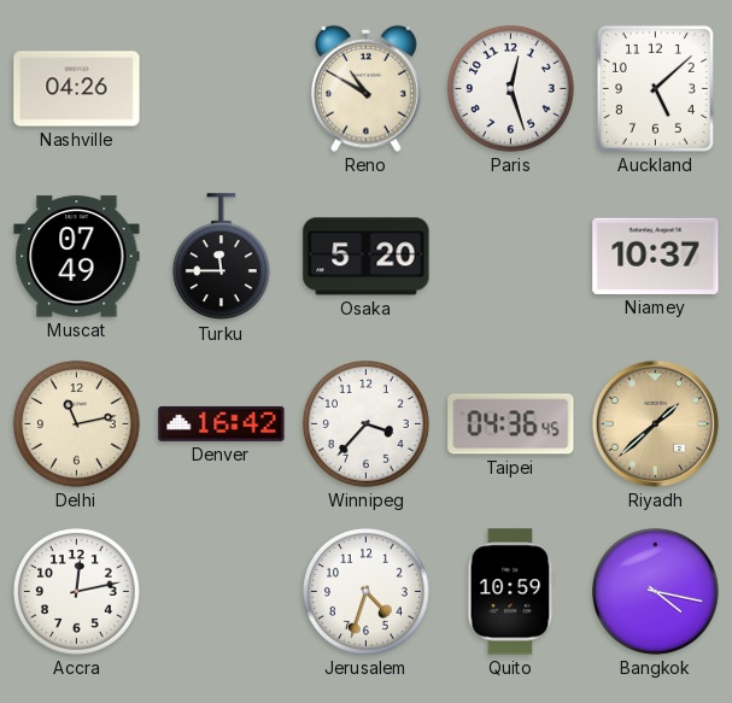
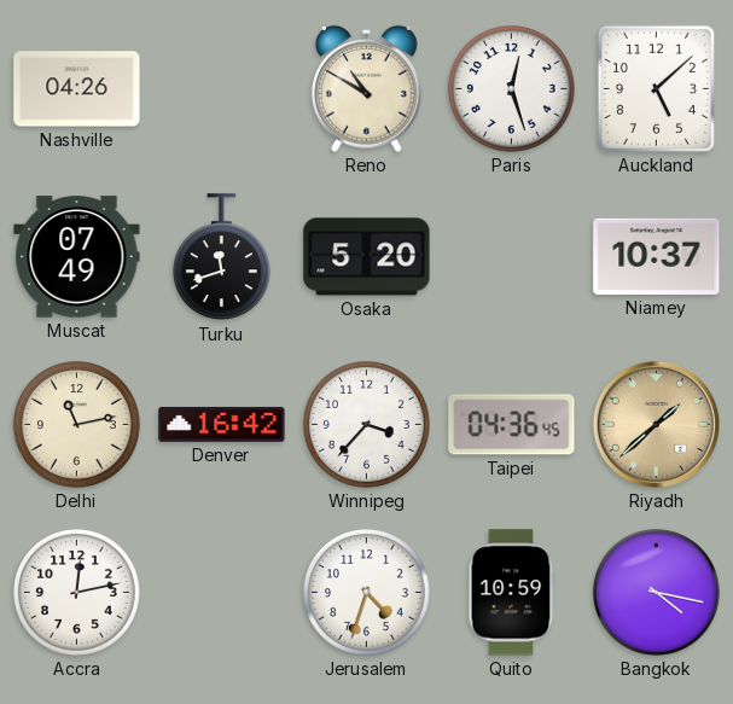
Turku: 11:45 -> 11:42
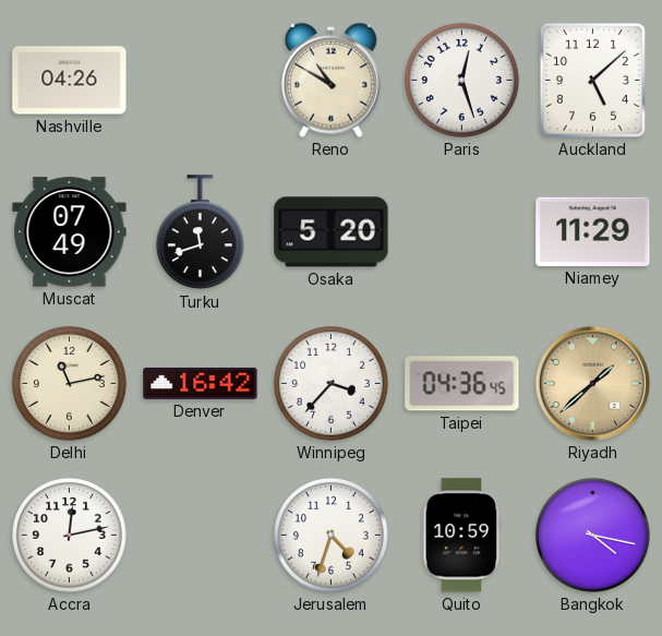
Niamey: 10:37 -> 11:29
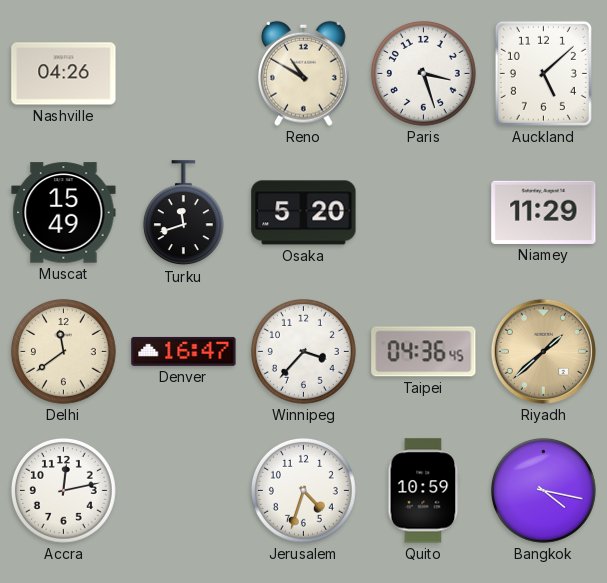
Paris: 12:27 -> 3:27
Muscat: 07:49 -> 15:49
Delhi: 11:13 -> 11:39
Denver: 16:42 -> 16:47
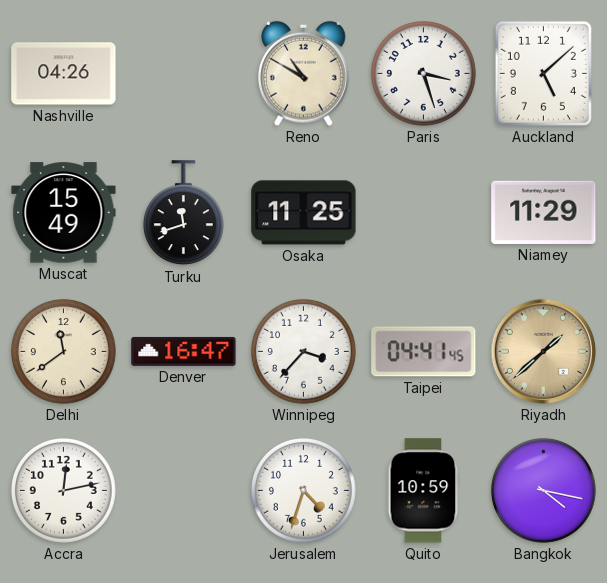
Osaka: 5:20 -> 11:25
Taipei: 04:36 -> 04:41
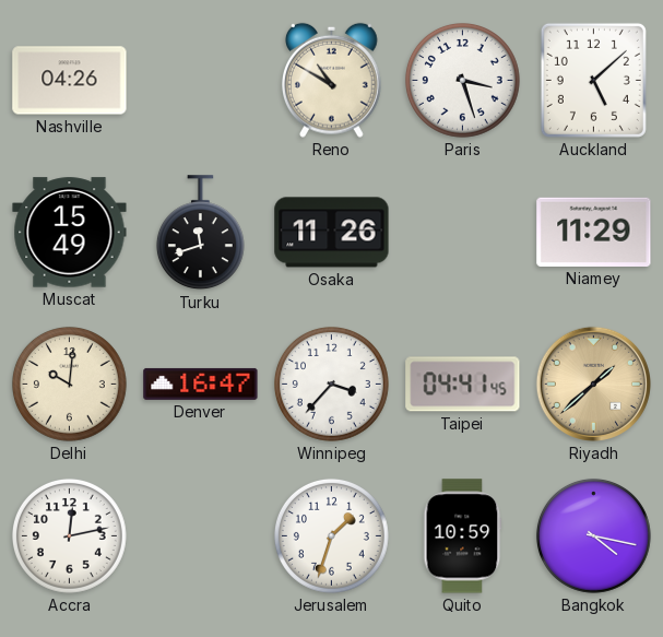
Osaka: 11:25 -> 11:26
Delhi: 11:39 -> 10:01
Jerusalem: 4:33 -> 1:33
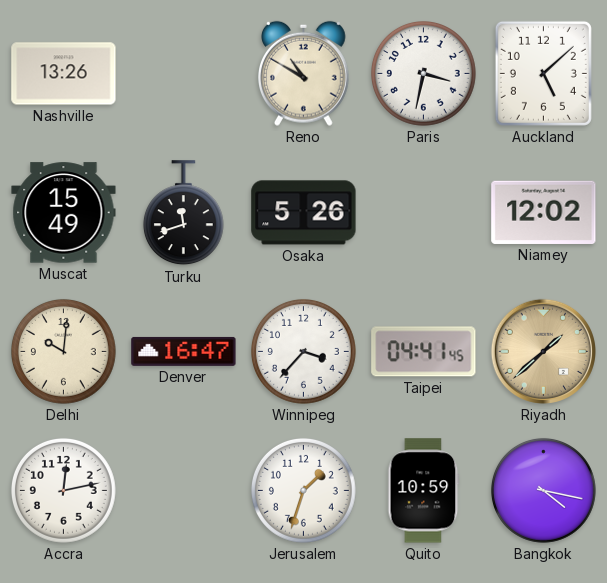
Nashville: 04:26 -> 13:26
Paris: 3:27 -> 3:32
Osaka: 11:26 -> 5:26
Niamey: 11:29 -> 12:02
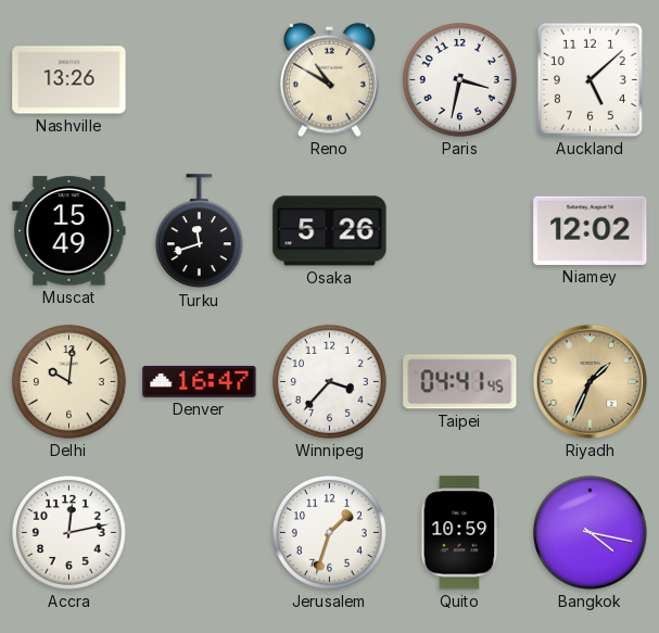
Riyadh: 1:38 -> 1:34
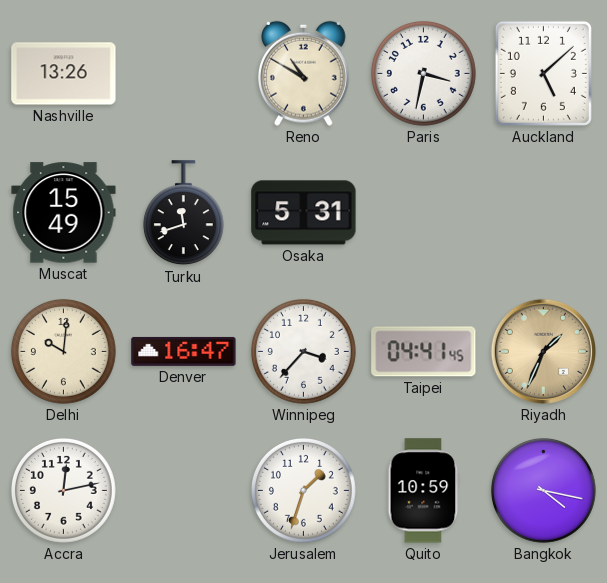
Osaka: 5:26 -> 5:31
Niamey: 12:02 -> none
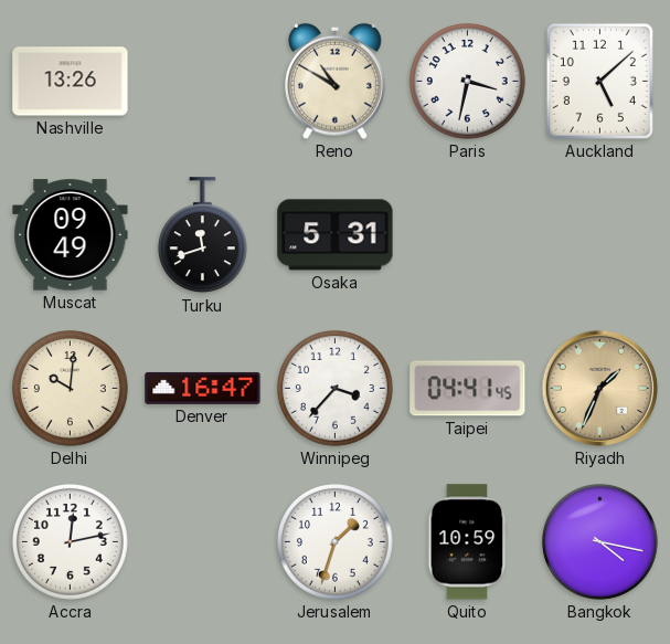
Muscat: 15:49 -> 09:49
